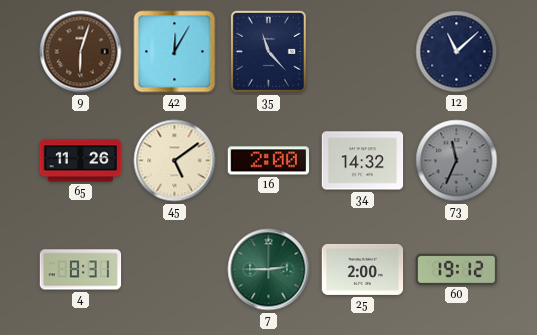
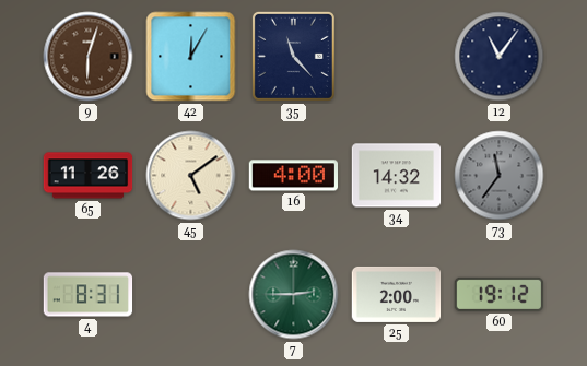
12: 11:08 -> 11:06
16: 2:00 -> 4:00
73: 11:34 -> 11:36
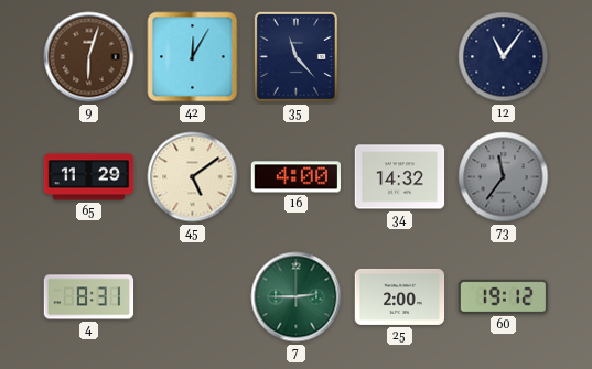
65: 11:26 -> 11:29
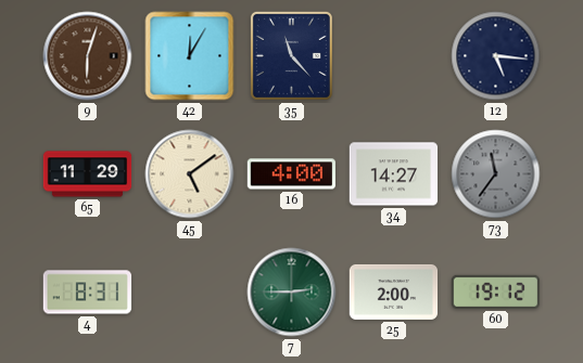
12: 11:06 -> 5:16
34: 14:32 -> 14:27
